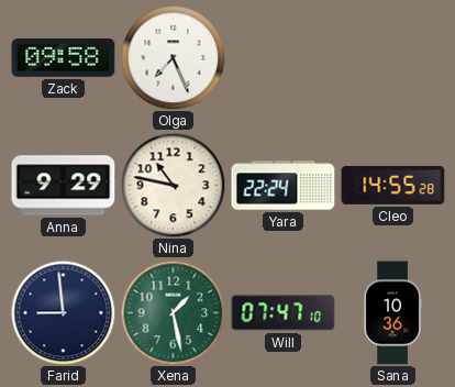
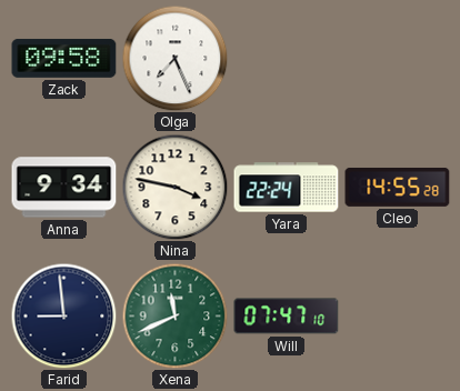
Anna: 9:29 -> 9:34
Nina: 10:47 -> 3:47
Xena: 1:28 -> 11:41
Sana: 10:36 -> none
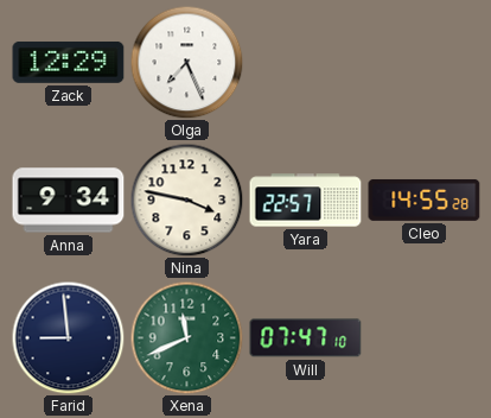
Zack: 09:58 -> 12:29
Yara: 22:24 -> 22:57
